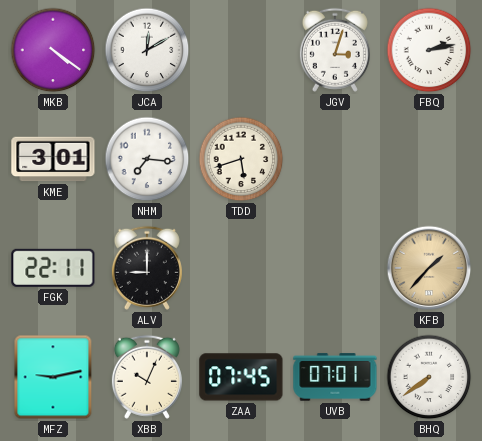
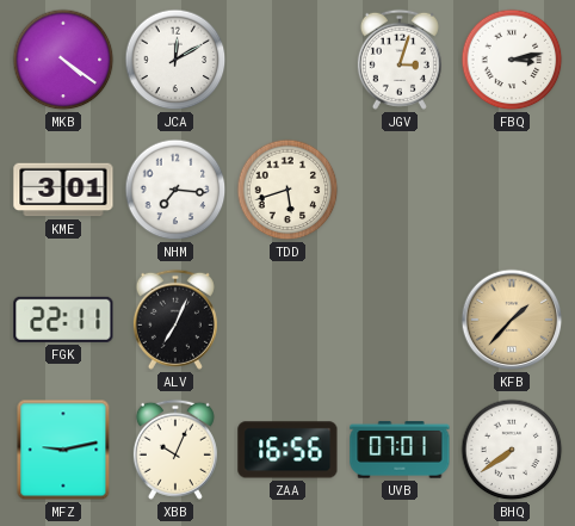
FBQ: 2:13 -> 3:13
ALV: 9:00 -> 7:04
ZAA: 07:45 -> 16:56
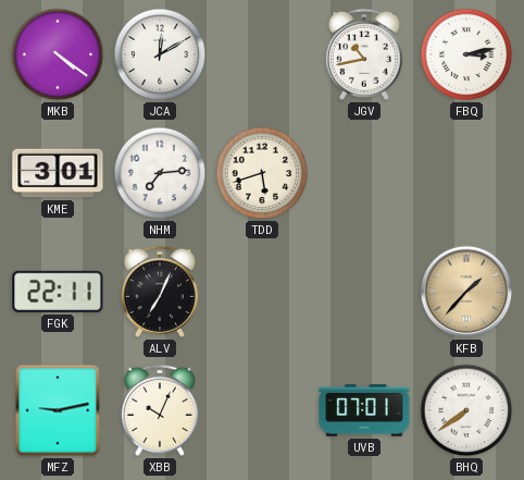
JGV: 3:03 -> 10:43
NHM: 7:16 -> 7:14
ZAA: 16:56 -> none
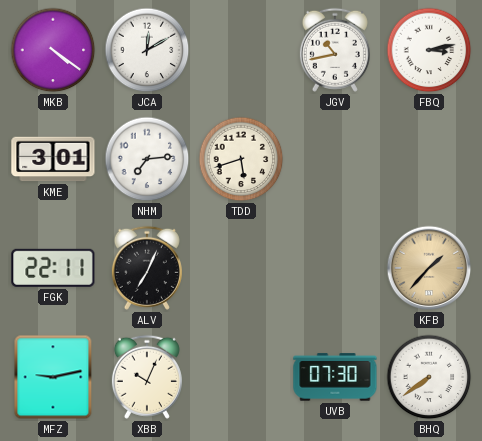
UVB: 07:01 -> 07:30
